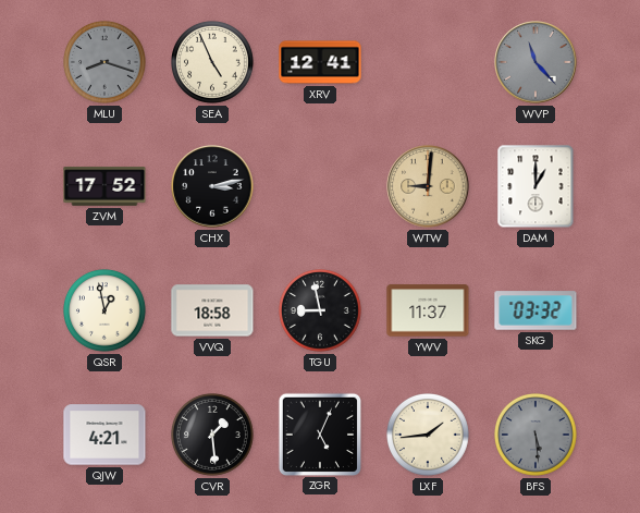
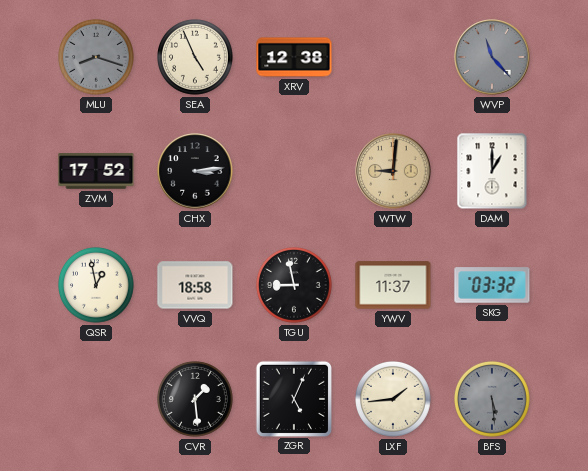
XRV: 12:41 -> 12:38
CHX: 3:13 -> 3:14
QJW: 4:21 -> none
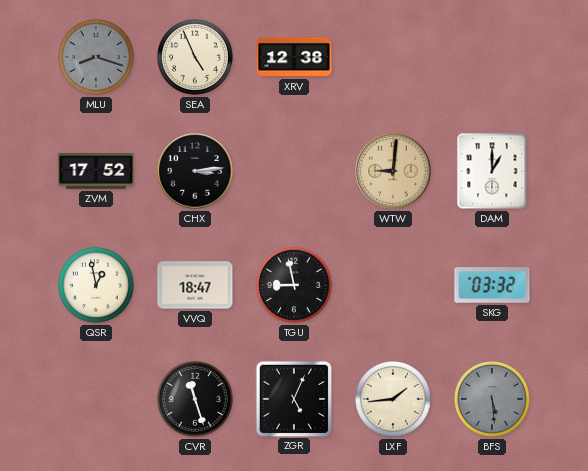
WVP: 11:23 -> none
VVQ: 18:58 -> 18:47
YWV: 11:37 -> none
CVR: 1:29 -> 11:27
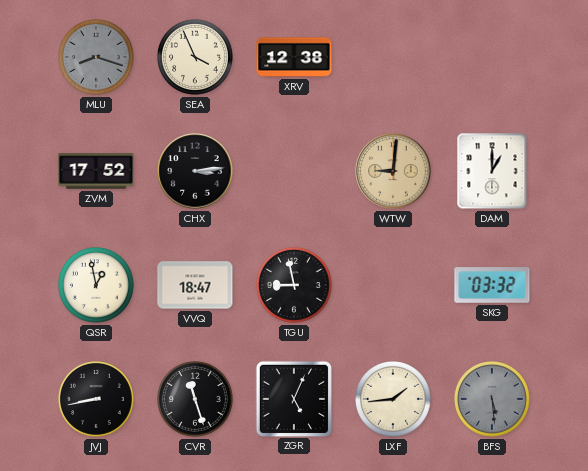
SEA: 4:56 -> 3:56
JVJ: none -> 8:43
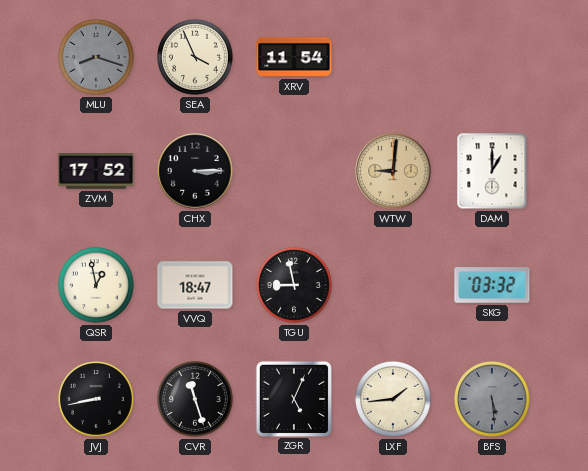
XRV: 12:38 -> 11:54
CHX: 3:14 -> 3:15
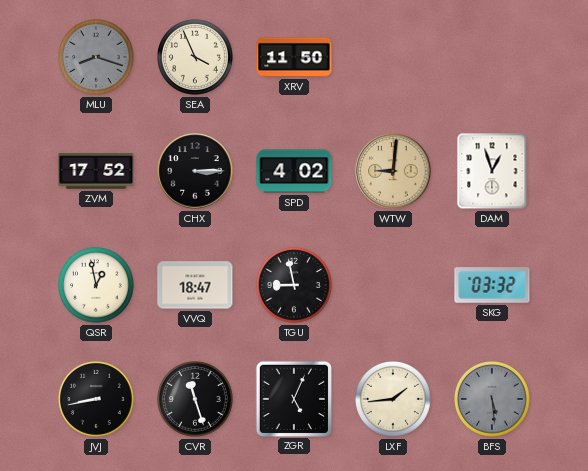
XRV: 11:54 -> 11:50
SPD: none -> 4:02
DAM: 1:00 -> 12:57
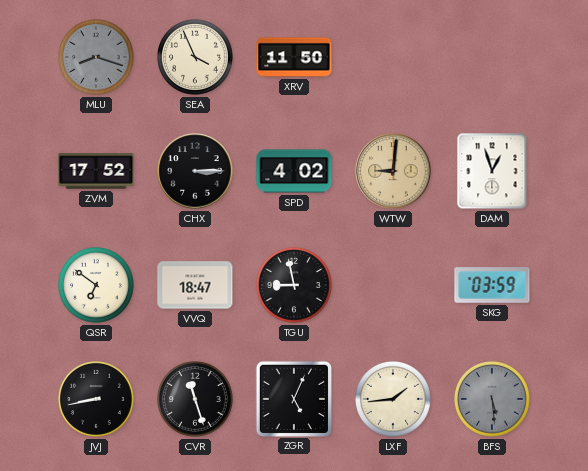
QSR: 12:58 -> 6:51
SKG: 03:32 -> 03:59
